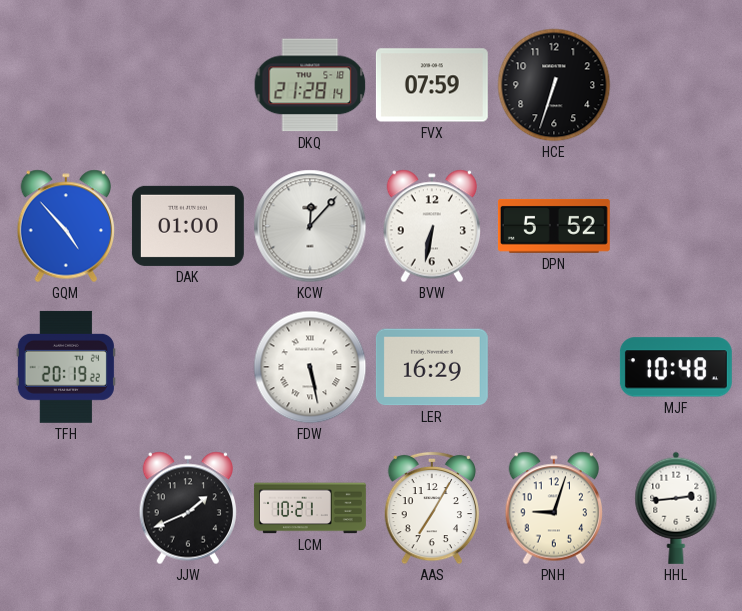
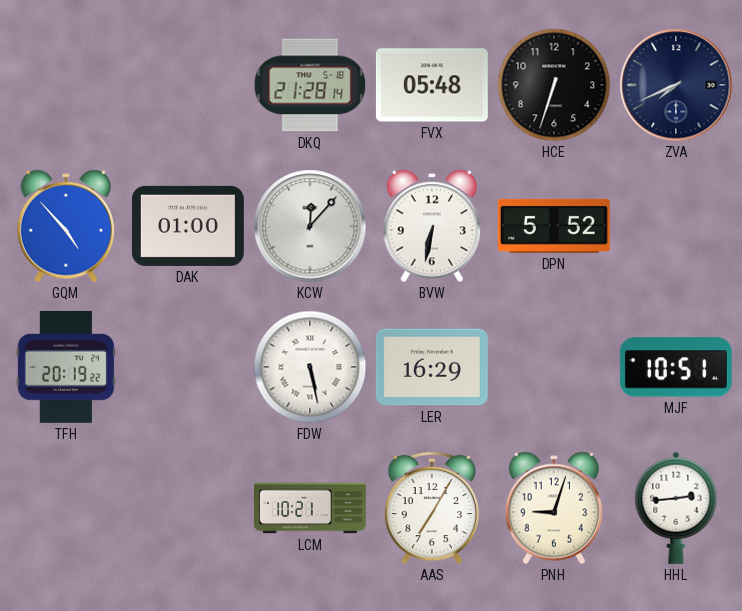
FVX: 07:59 -> 05:48
ZVA: none -> 7:41
MJF: 10:48 -> 10:51
JJW: 1:41 -> none
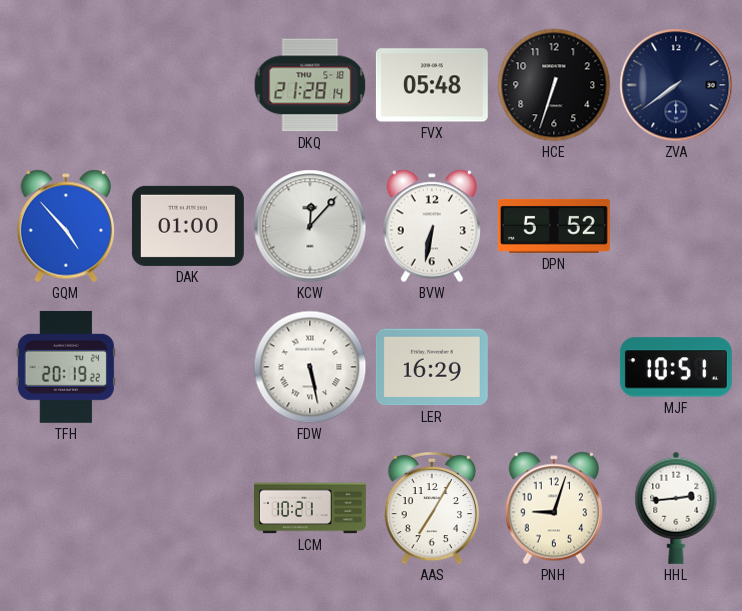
ZVA: 7:41 -> 7:39
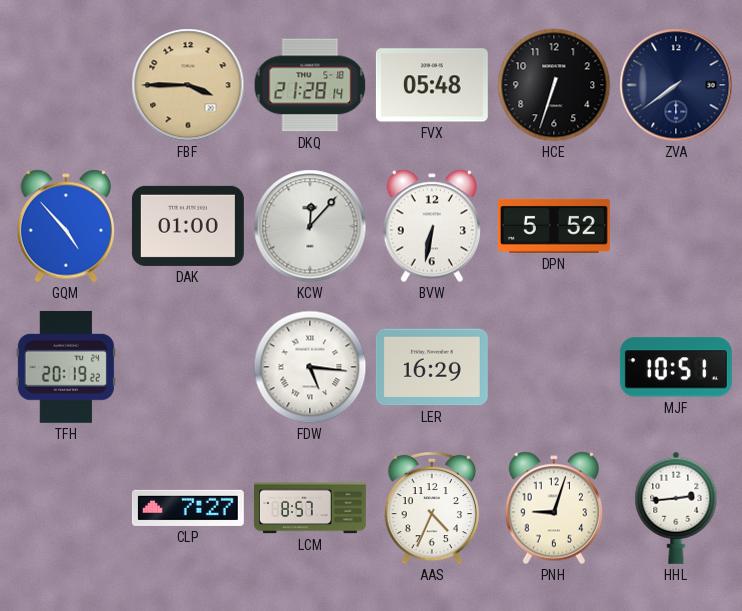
FBF: none -> 3:45
FDW: 5:28 -> 5:16
CLP: none -> 7:27
LCM: 10:21 -> 8:57
AAS: 7:05 -> 4:34
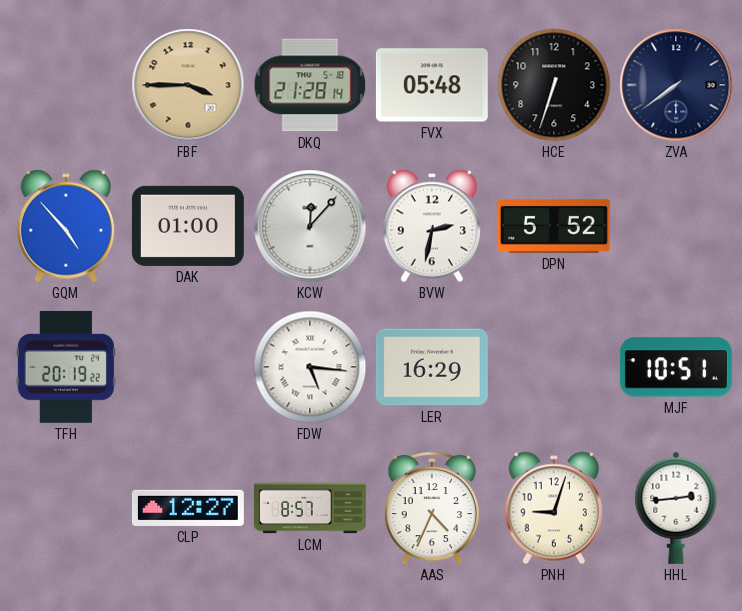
BVW: 6:32 -> 2:32
CLP: 7:27 -> 12:27
